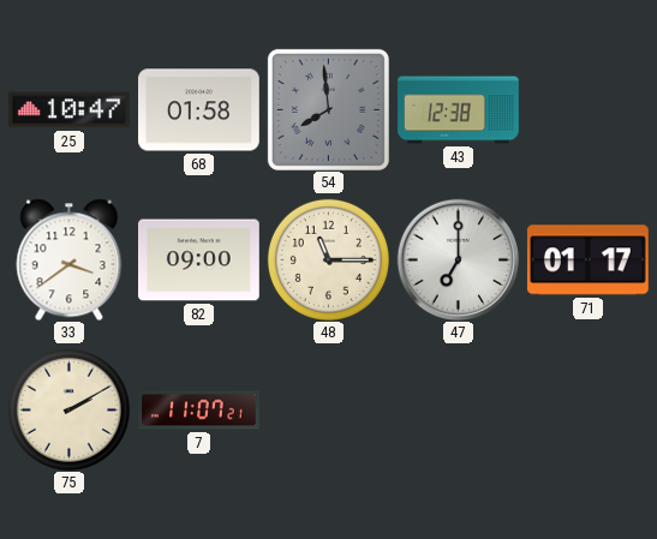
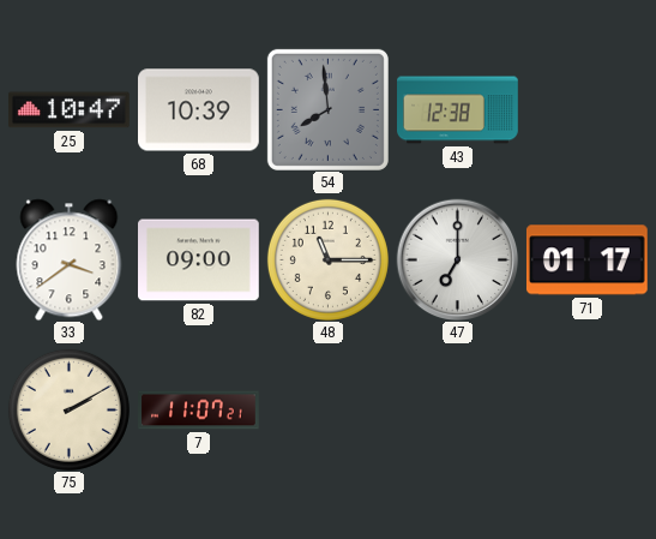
68: 01:58 -> 10:39
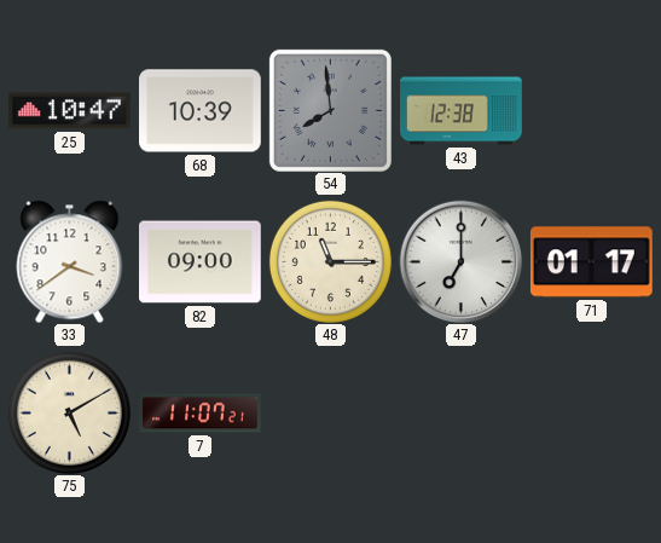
75: 2:10 -> 5:10
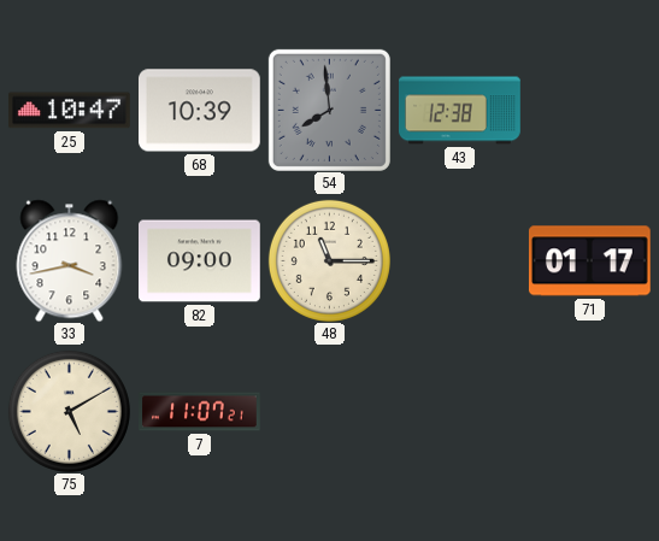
33: 3:39 -> 3:43
47: 7:00 -> none
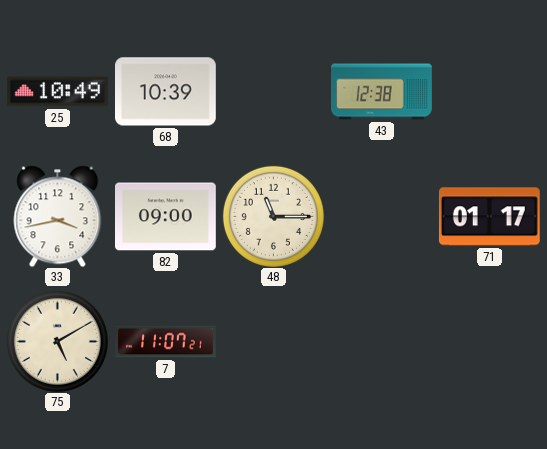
25: 10:47 -> 10:49
54: 7:59 -> none
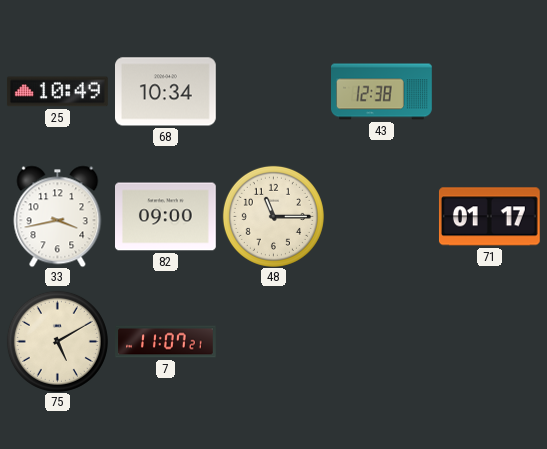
68: 10:39 -> 10:34
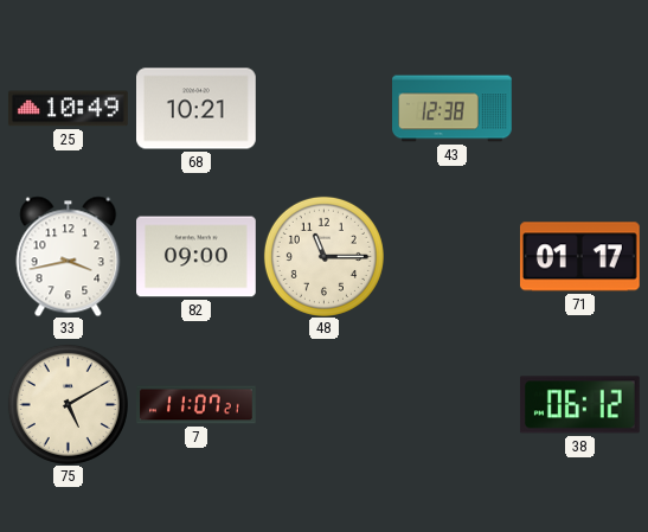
68: 10:34 -> 10:21
38: none -> 06:12
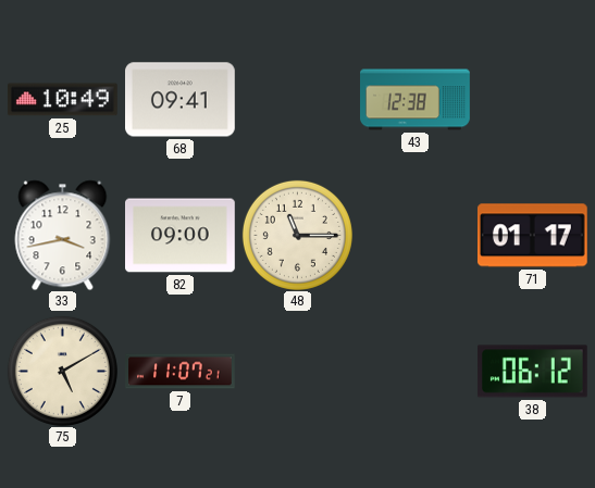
68: 10:21 -> 09:41
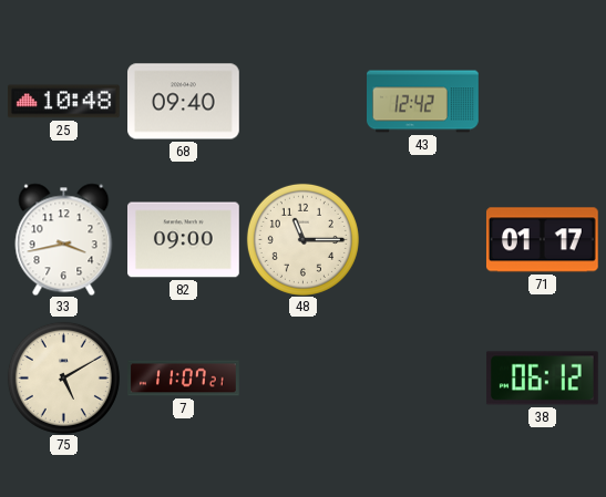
25: 10:49 -> 10:48
68: 09:41 -> 09:40
43: 12:38 -> 12:42
